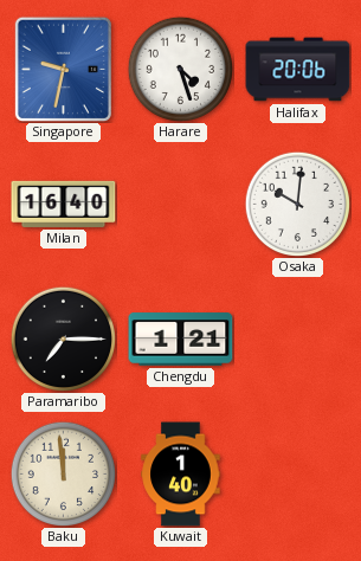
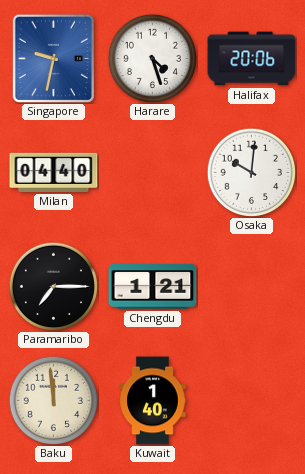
Milan: 16:40 -> 04:40
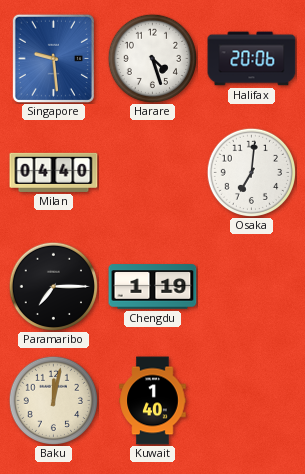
Singapore: 9:32 -> 9:29
Osaka: 10:01 -> 7:01
Chengdu: 1:21 -> 1:19
Baku: 11:59 -> 12:02
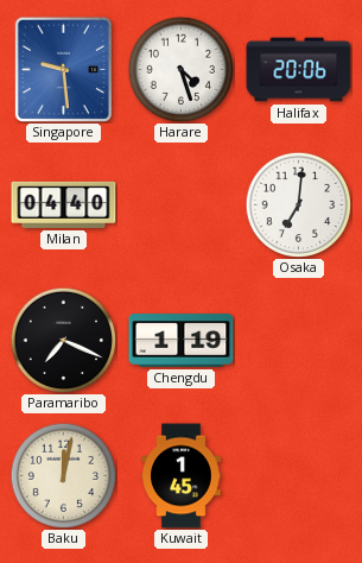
Paramaribo: 7:15 -> 7:19
Kuwait: 1:40 -> 1:45
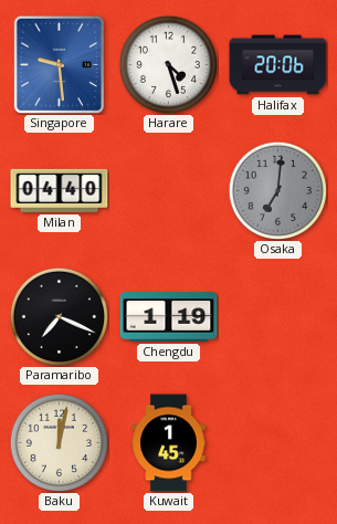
Osaka dial: white -> grey
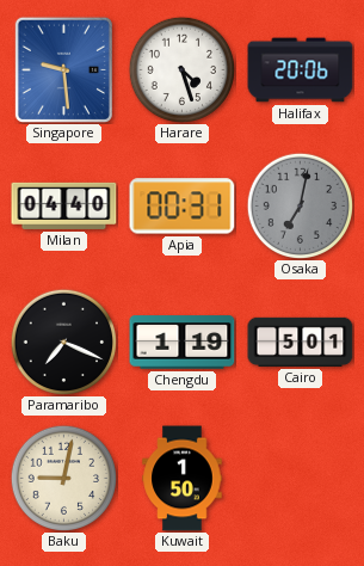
Apia: none -> 00:31
Osaka: 7:01 -> 7:02
Cairo: none -> 5:01
Baku: 12:02 -> 9:02
Kuwait: 1:45 -> 1:50
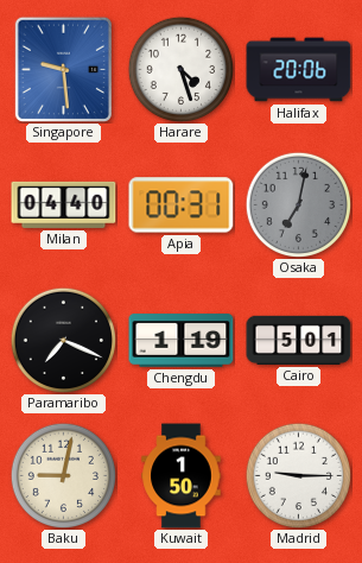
Madrid: none -> 9:15
